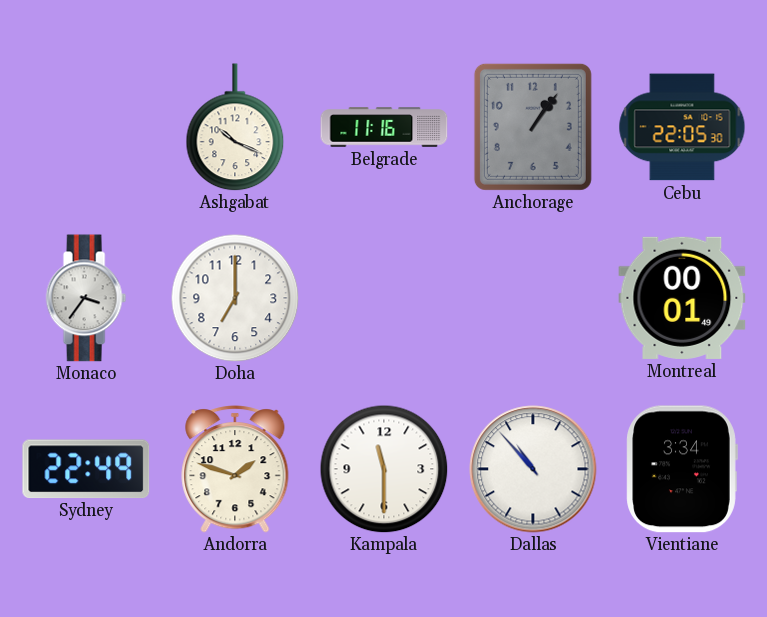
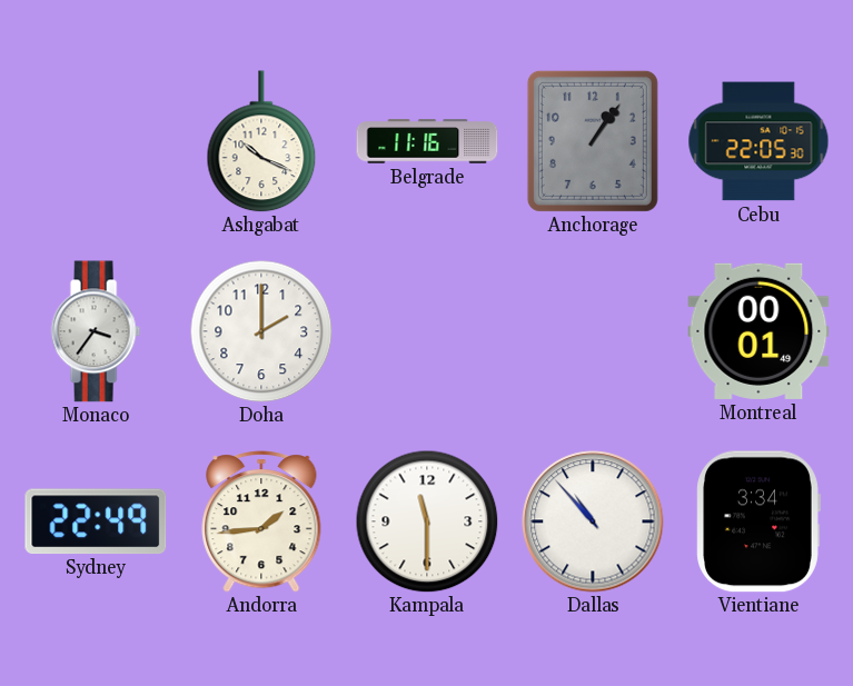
Doha: 7:00 -> 2:00
Andorra: 1:48 -> 1:44
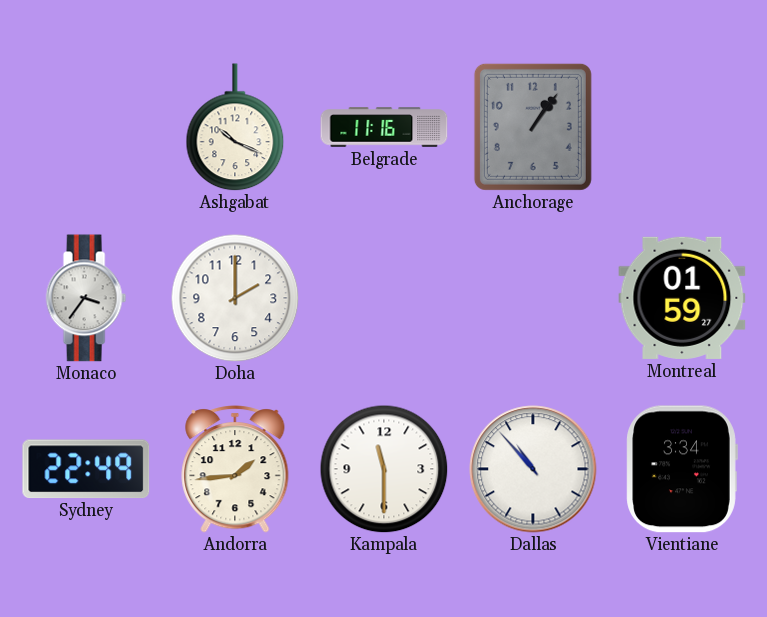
Cebu: 22:05 -> none
Montreal: 00:01 -> 01:59
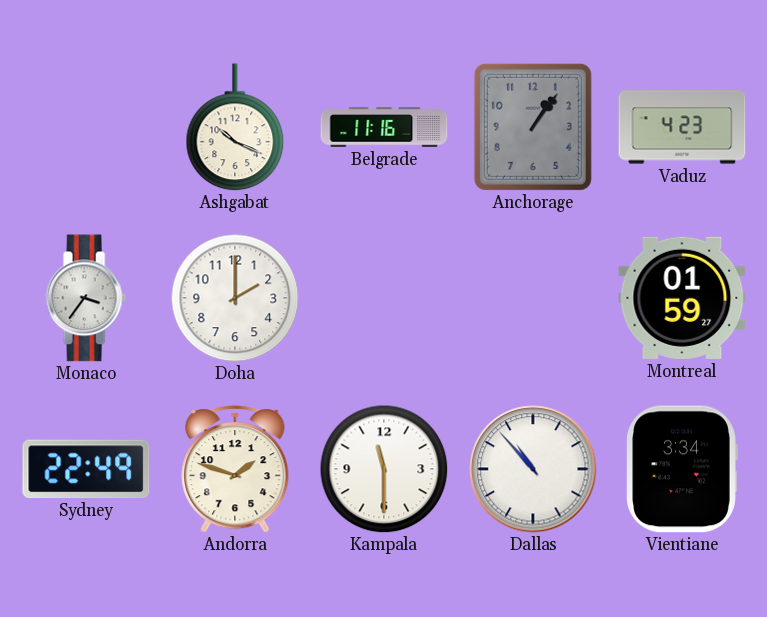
Vaduz: none -> 4:23
Andorra: 1:44 -> 1:48
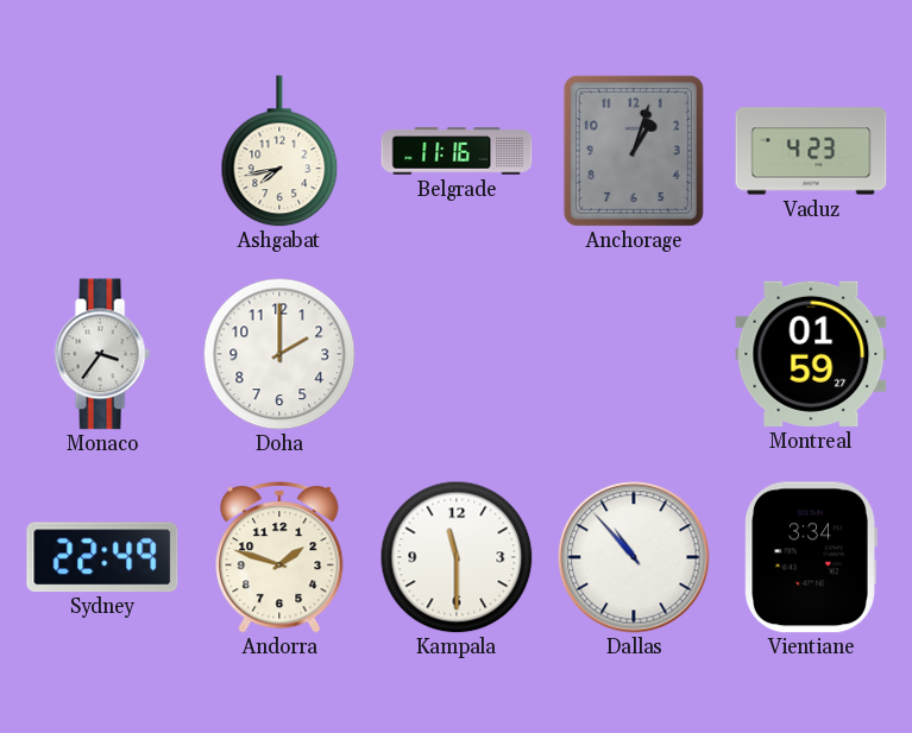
Ashgabat: 10:19 -> 7:43
Anchorage: 1:06 -> 1:03
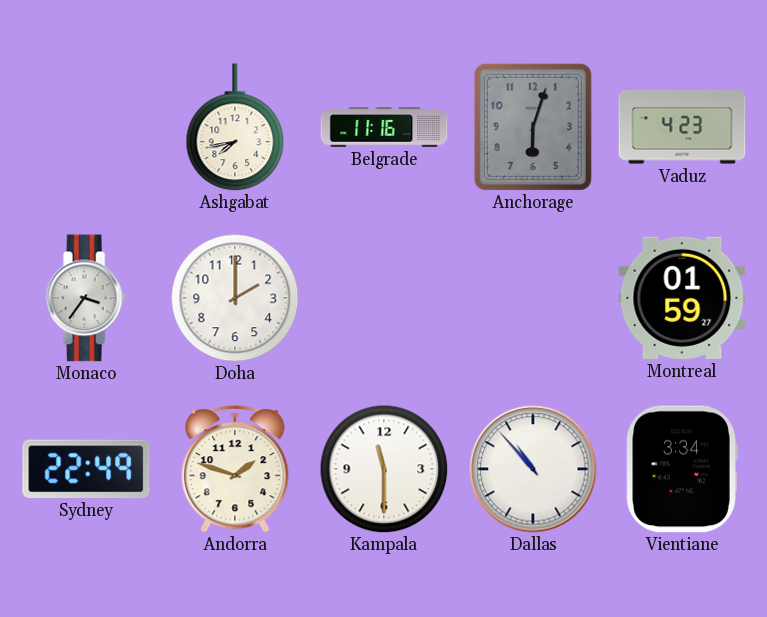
Anchorage: 1:03 -> 6:03
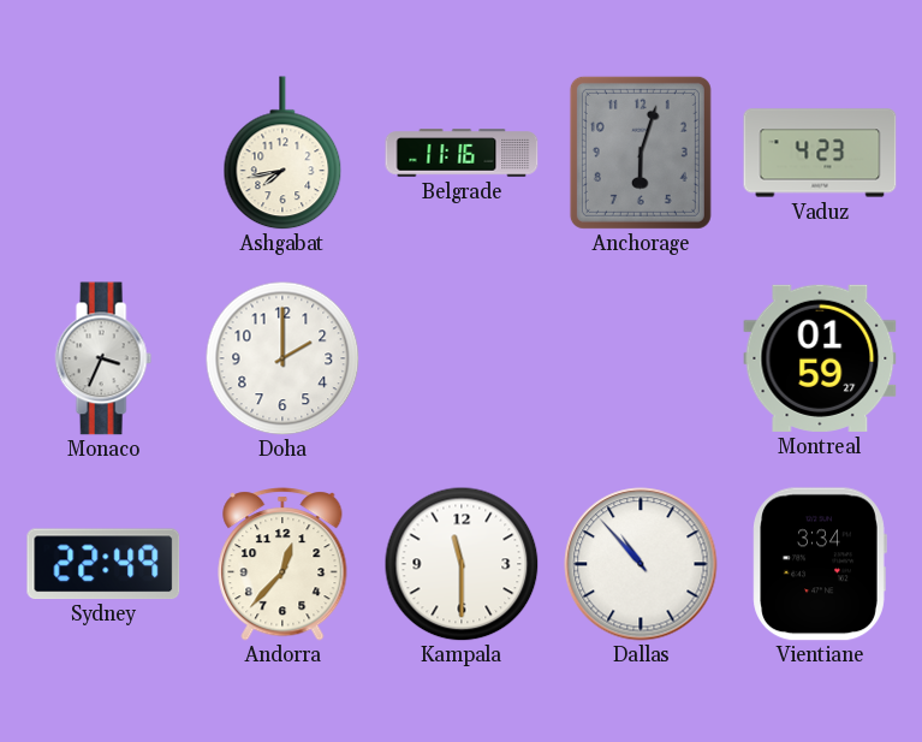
Monaco: 3:36 -> 3:34
Andorra: 1:48 -> 12:37
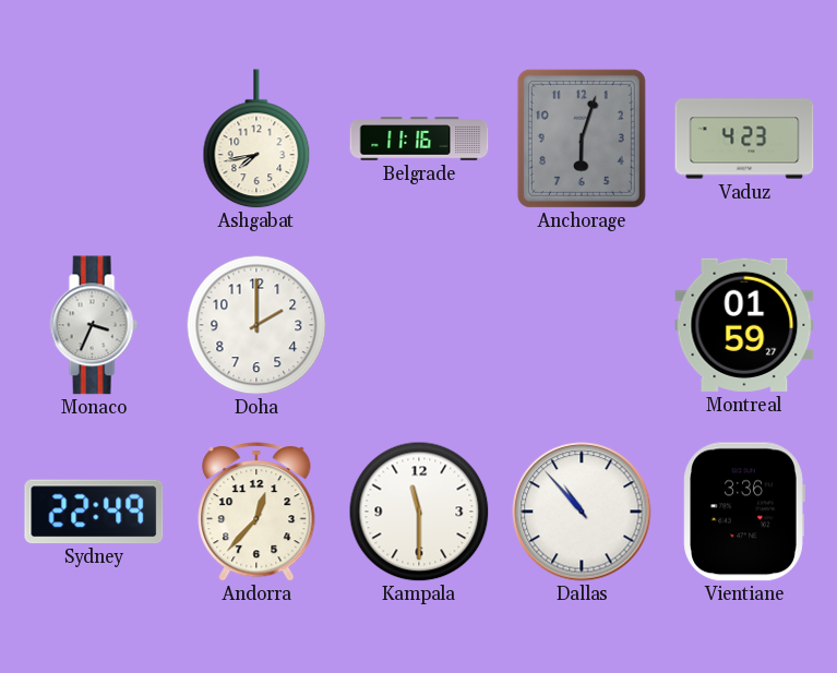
Vientiane: 3:34 -> 3:36
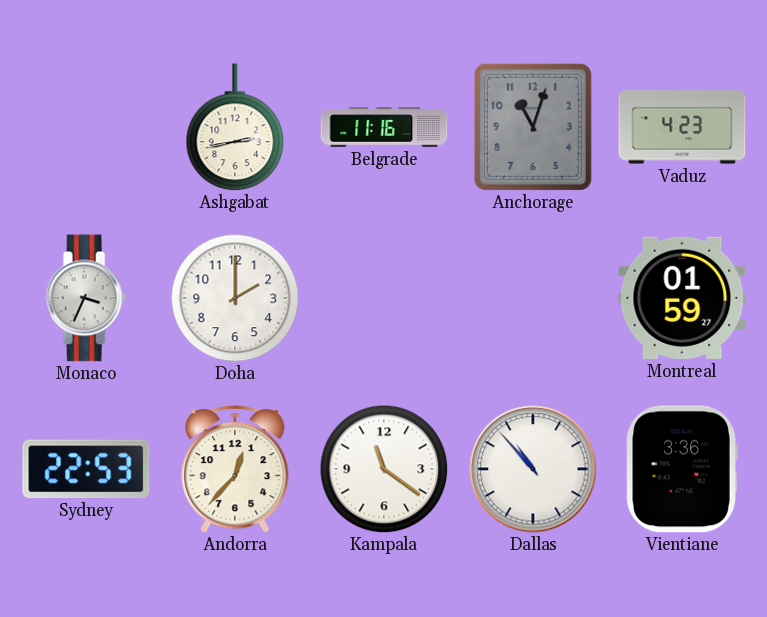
Ashgabat: 7:43 -> 2:43
Anchorage: 6:03 -> 11:03
Sydney: 22:49 -> 22:53
Kampala: 11:30 -> 11:21
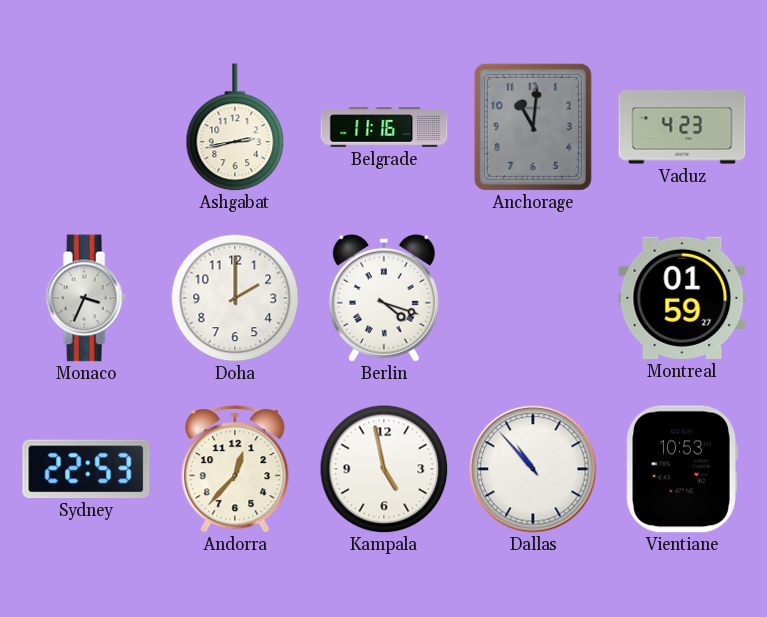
Anchorage: 11:03 -> 11:01
Berlin: none -> 4:18
Kampala: 11:21 -> 4:58
Vientiane: 3:36 -> 10:53
